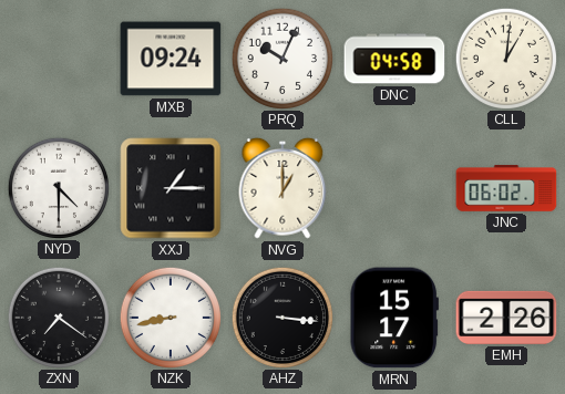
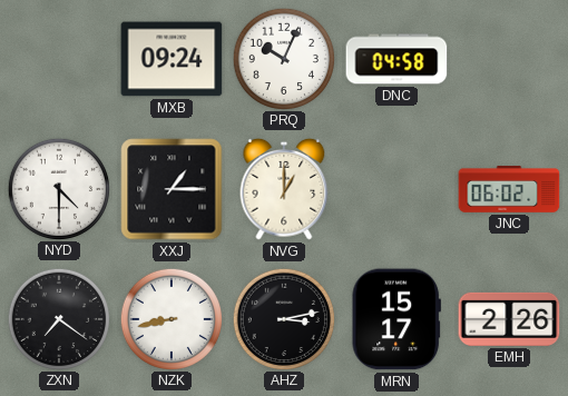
CLL: 1:01 -> none
AHZ: 3:16 -> 3:13
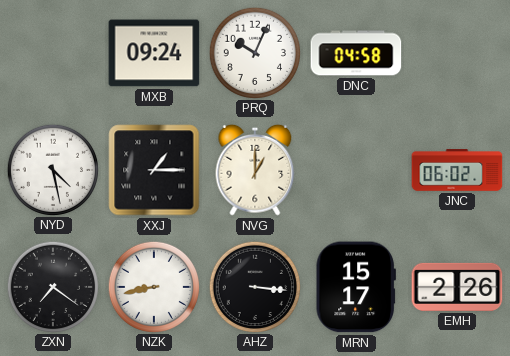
NYD: 4:30 -> 4:28
AHZ: 3:13 -> 3:16
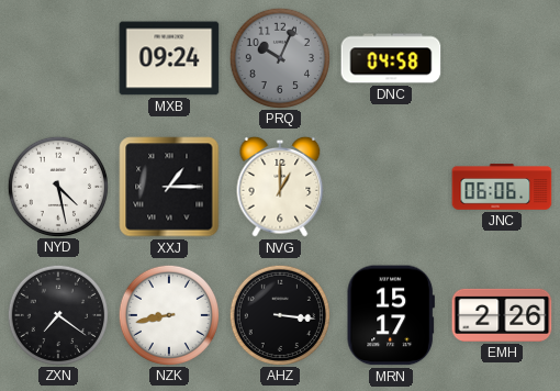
PRQ dial: white -> grey
JNC: 06:02 -> 06:06
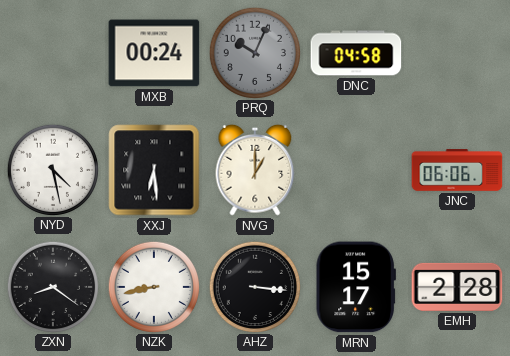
MXB: 09:24 -> 00:24
XXJ: 1:15 -> 6:29
ZXN: 7:21 -> 8:21
EMH: 2:26 -> 2:28
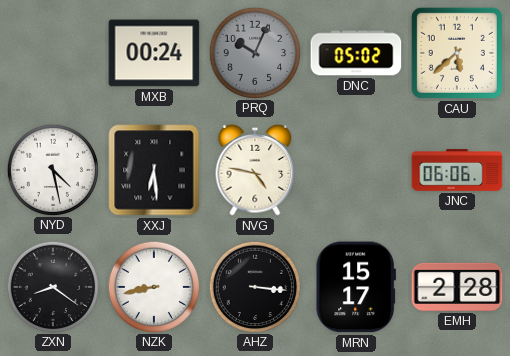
DNC: 04:58 -> 05:02
CAU: none -> 5:38
NVG: 1:00 -> 4:47
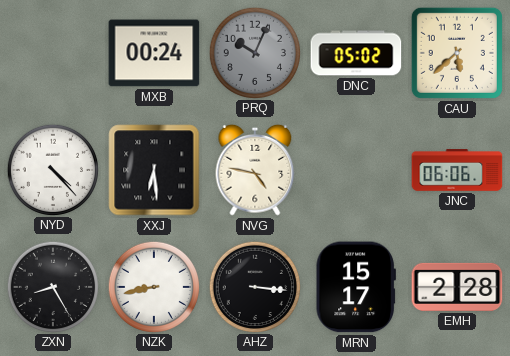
NYD: 4:28 -> 4:23
ZXN: 8:21 -> 8:25
